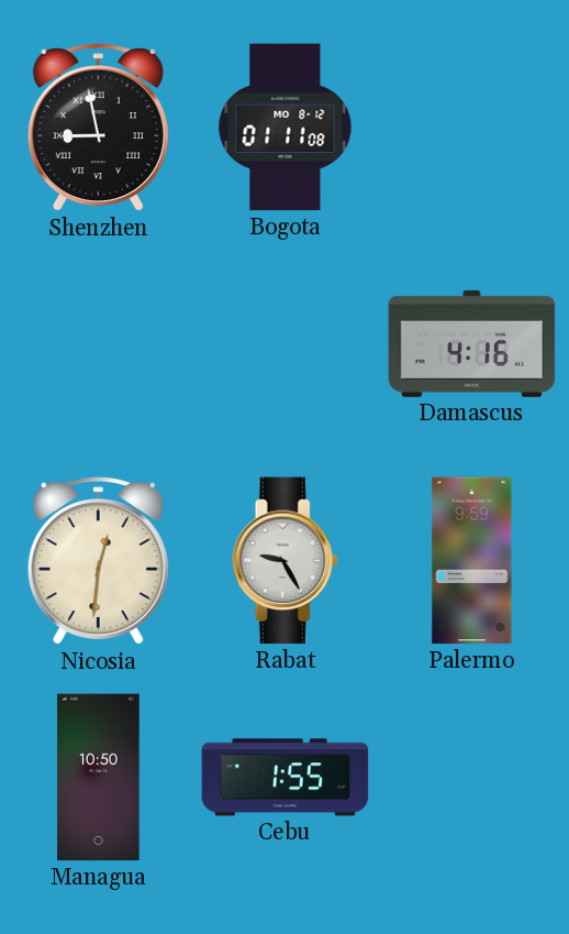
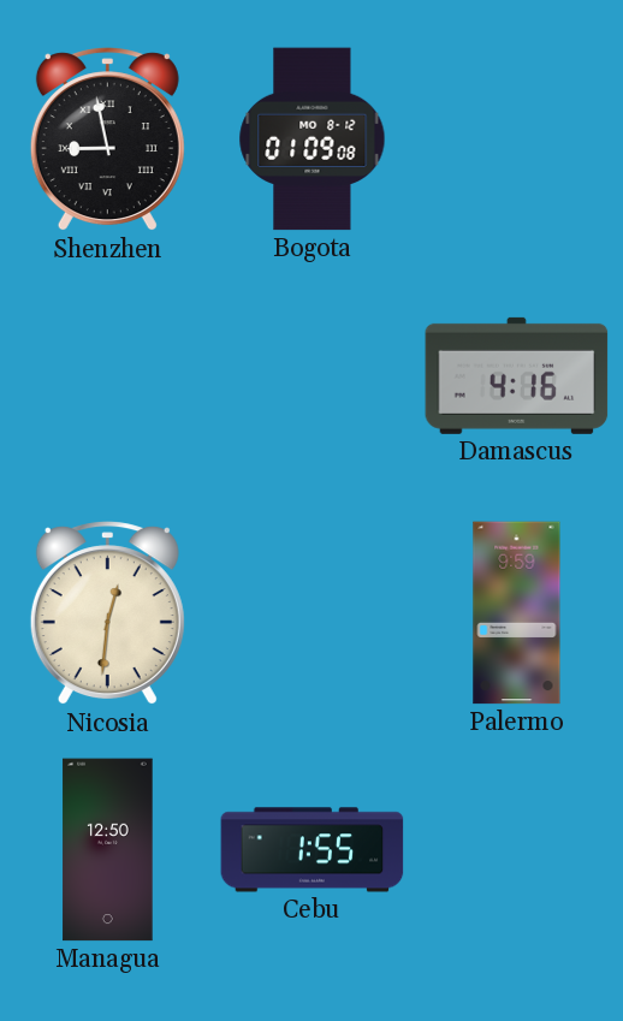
Bogota: 01:11 -> 01:09
Rabat: 9:25 -> none
Managua: 10:50 -> 12:50
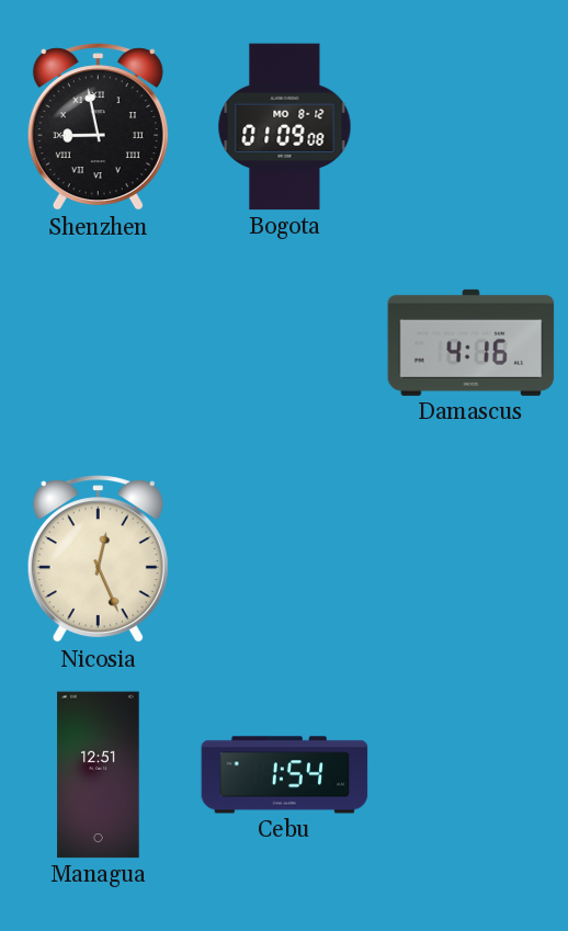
Nicosia: 12:31 -> 12:26
Palermo: 9:59 -> none
Managua: 12:50 -> 12:51
Cebu: 1:55 -> 1:54
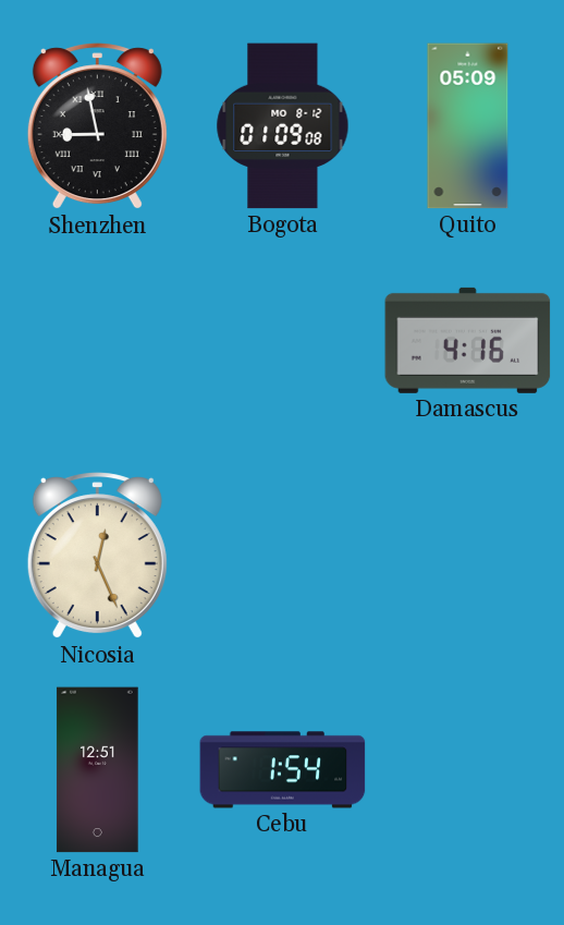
Quito: none -> 05:09
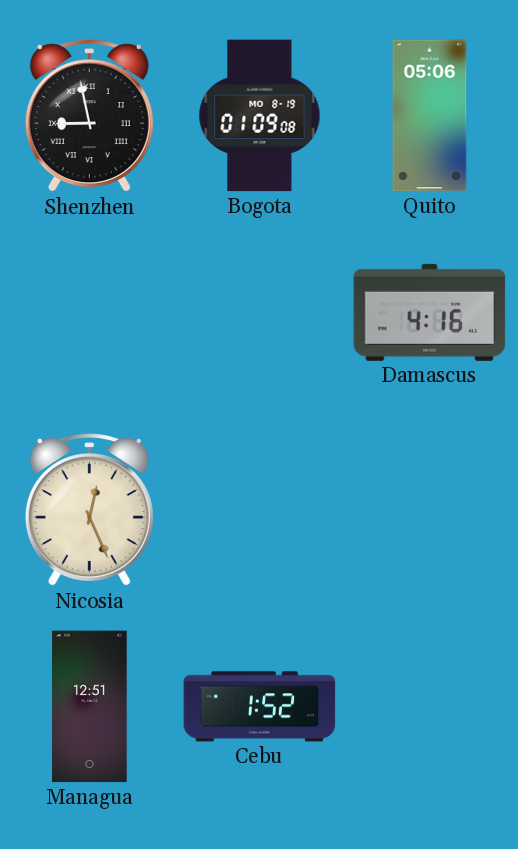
Bogota date: MO 8-12 -> MO 8-19
Quito: 05:09 -> 05:06
Cebu: 1:54 -> 1:52
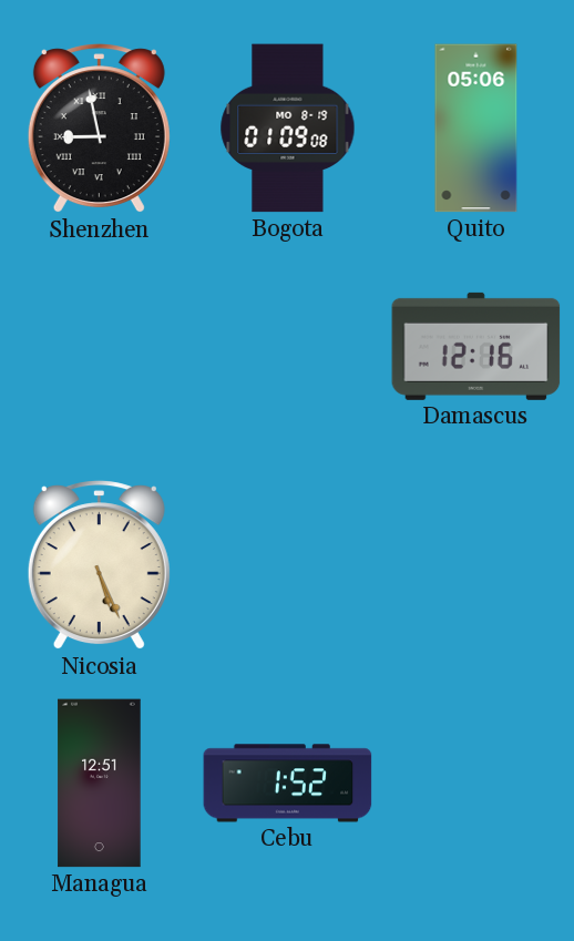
Damascus: 4:16 -> 12:16
Nicosia: 12:26 -> 5:26
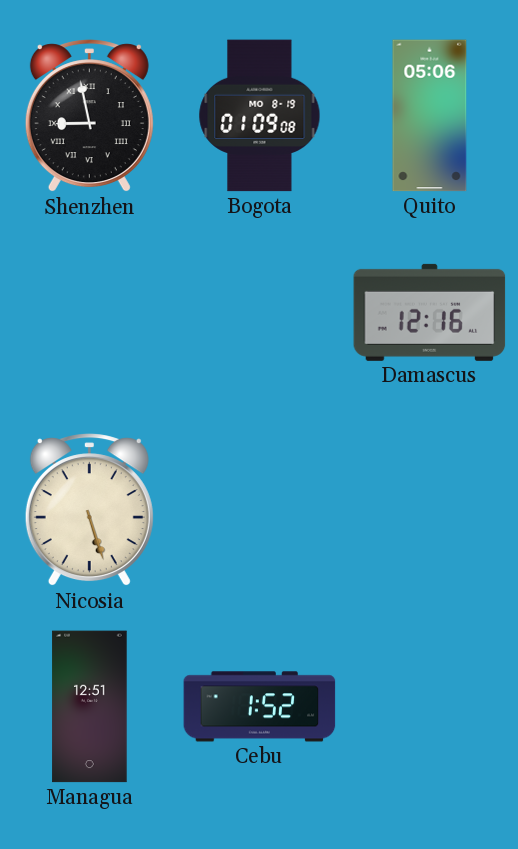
Nicosia: 5:26 -> 5:27
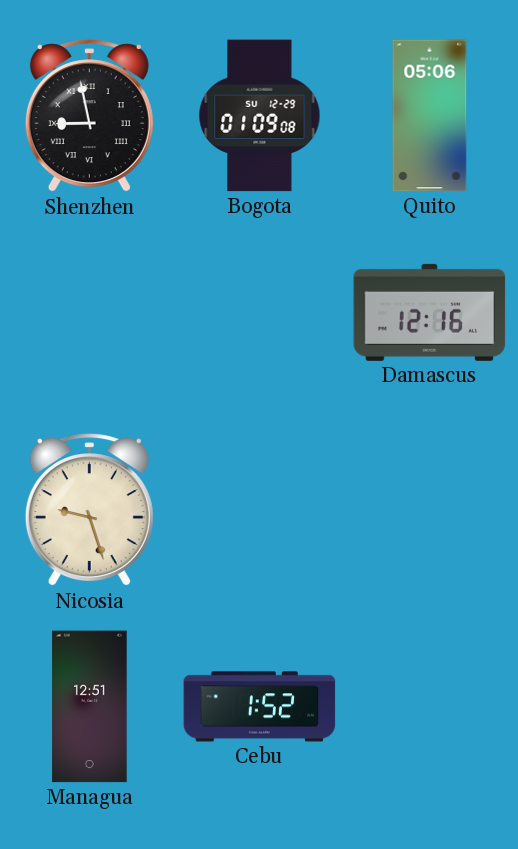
Bogota date: MO 8-19 -> SU 12-29
Nicosia: 5:27 -> 9:27
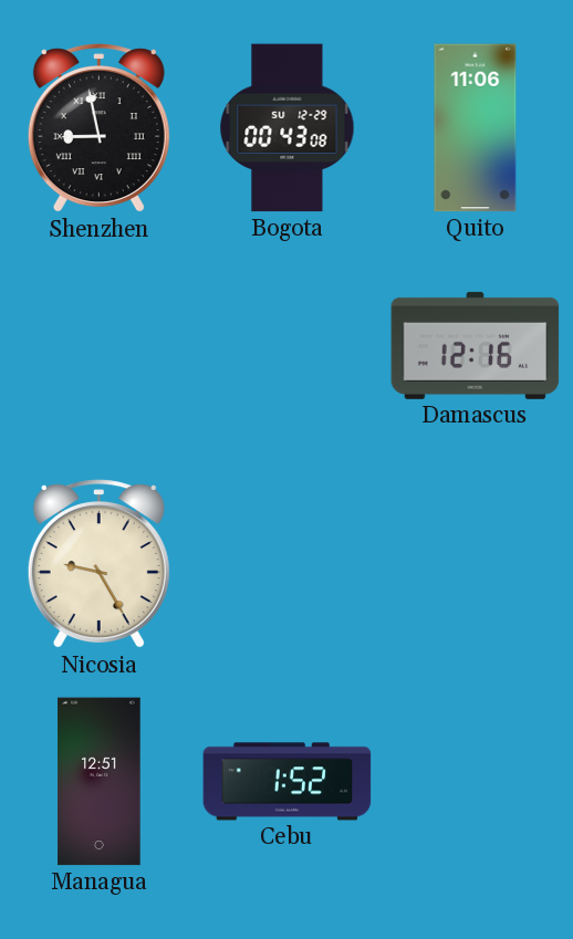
Bogota: 01:09 -> 00:43
Quito: 05:06 -> 11:06
Nicosia: 9:27 -> 9:25
